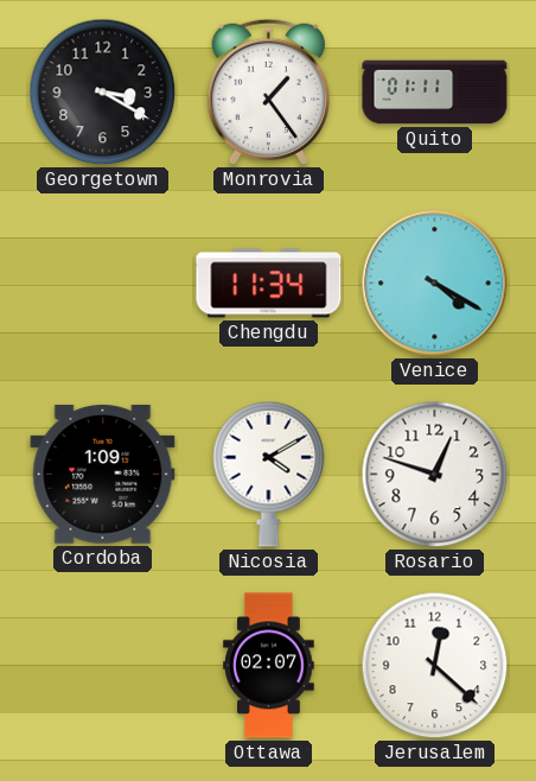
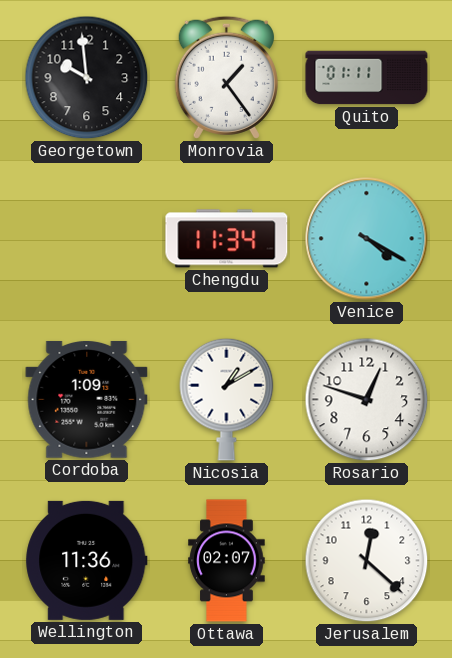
Georgetown: 3:20 -> 9:59
Nicosia: 4:10 -> 1:10
Wellington: none -> 11:36
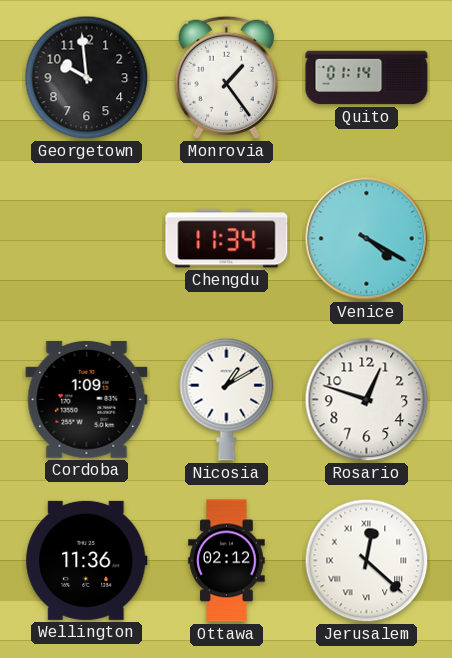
Quito: 01:11 -> 01:14
Ottawa: 02:07 -> 02:12
Jerusalem numerals: Arabic -> Roman
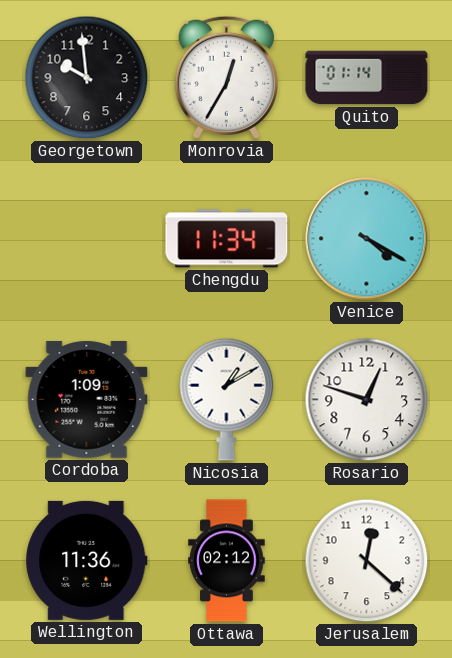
Monrovia: 1:24 -> 12:35
Jerusalem numerals: Roman -> Arabic
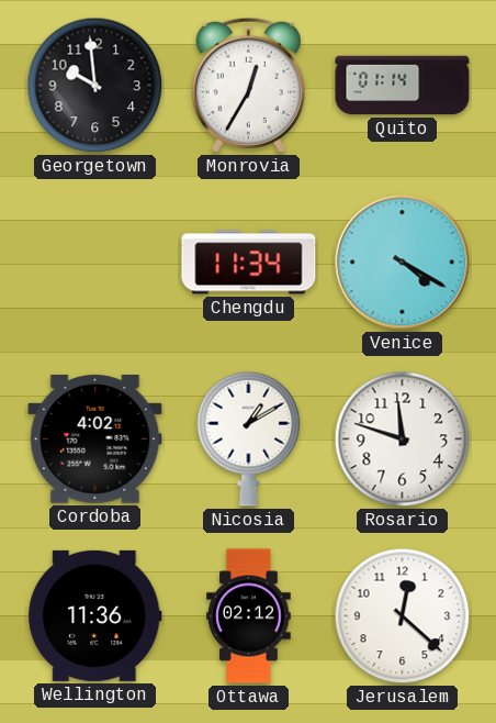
Cordoba: 1:09 -> 4:02
Rosario: 12:48 -> 11:48
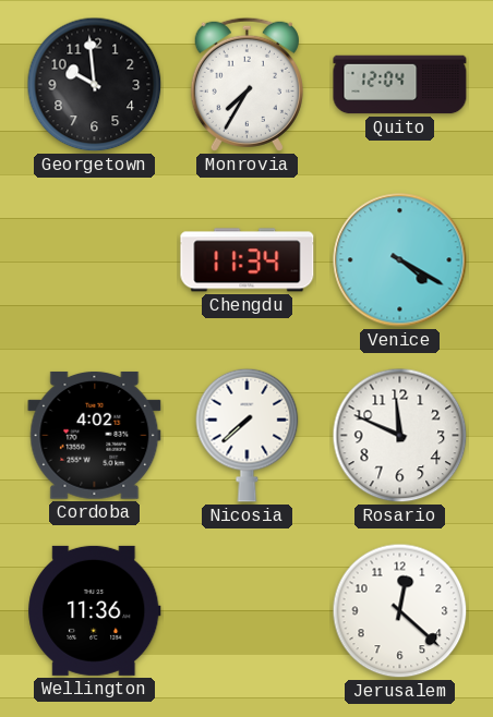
Monrovia: 12:35 -> 7:35
Quito: 01:14 -> 12:04
Nicosia: 1:10 -> 7:38
Rosario: 11:48 -> 11:49
Ottawa: 02:12 -> none
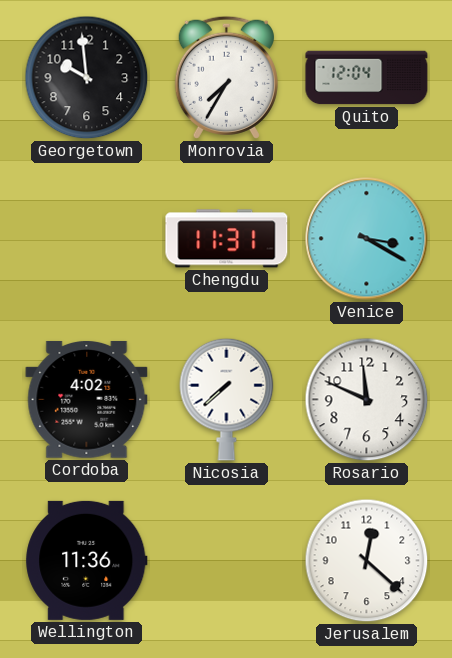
Chengdu: 11:34 -> 11:31
Venice: 4:20 -> 3:20
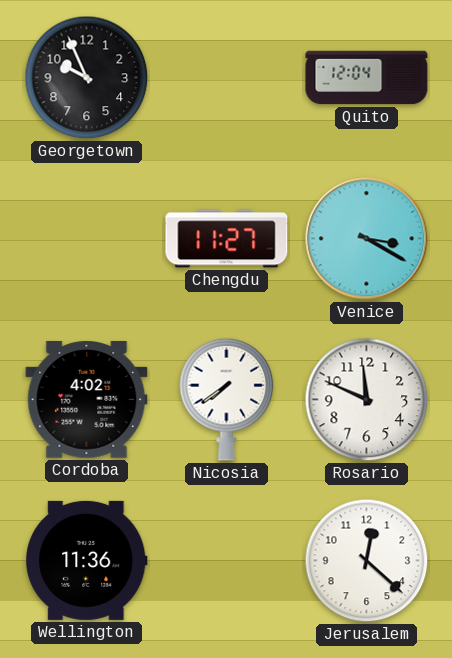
Georgetown: 9:59 -> 9:56
Monrovia: 7:35 -> none
Chengdu: 11:31 -> 11:27
Nicosia: 7:38 -> 7:39
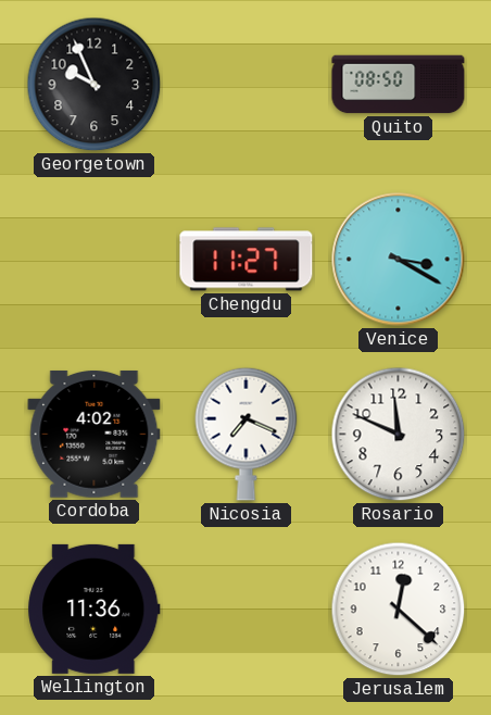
Quito: 12:04 -> 08:50
Nicosia: 7:39 -> 7:19
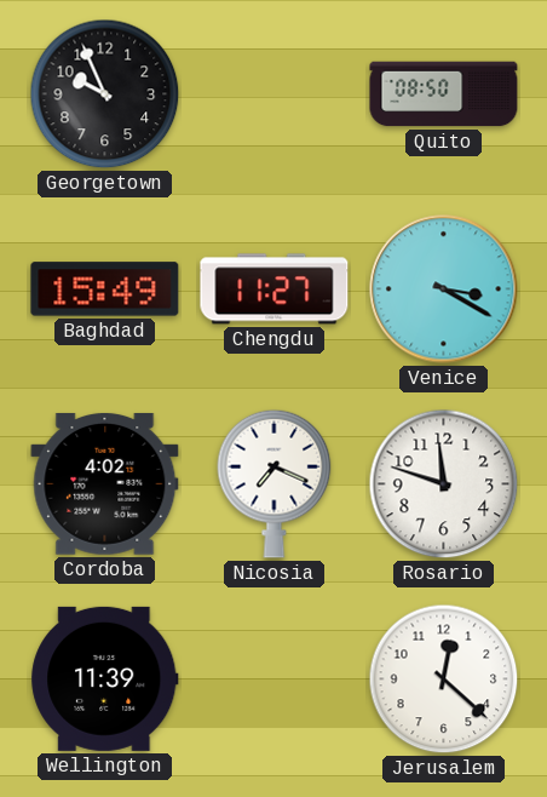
Baghdad: none -> 15:49
Rosario: 11:49 -> 11:48
Wellington: 11:36 -> 11:39
